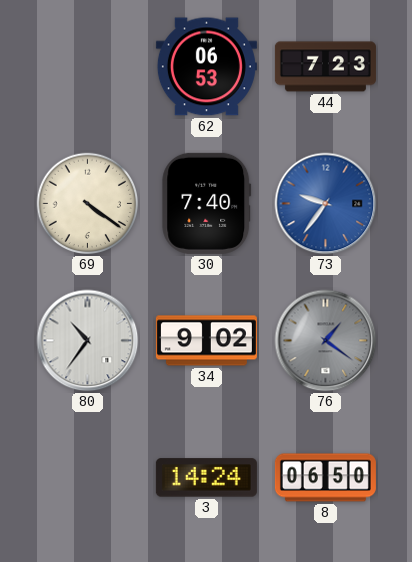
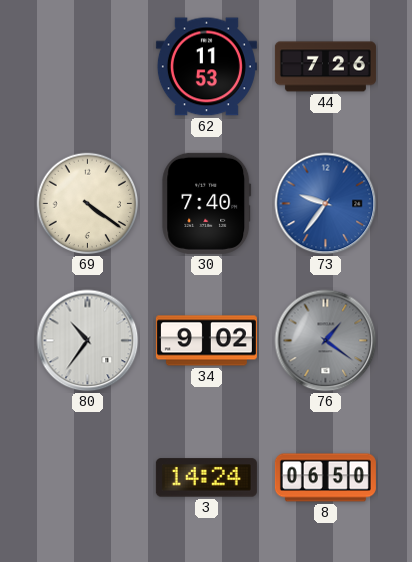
62: 06:53 -> 11:53
44: 7:23 -> 7:26
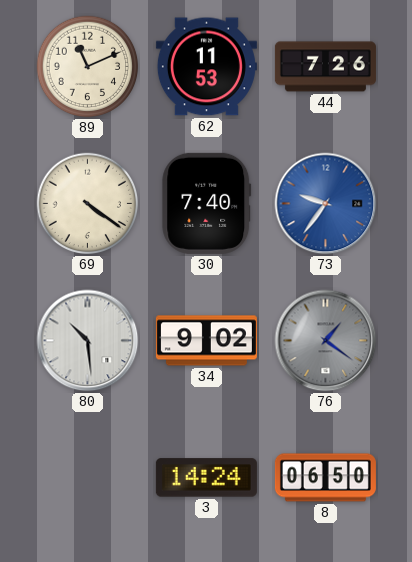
89: none -> 11:11
80: 10:36 -> 10:29
